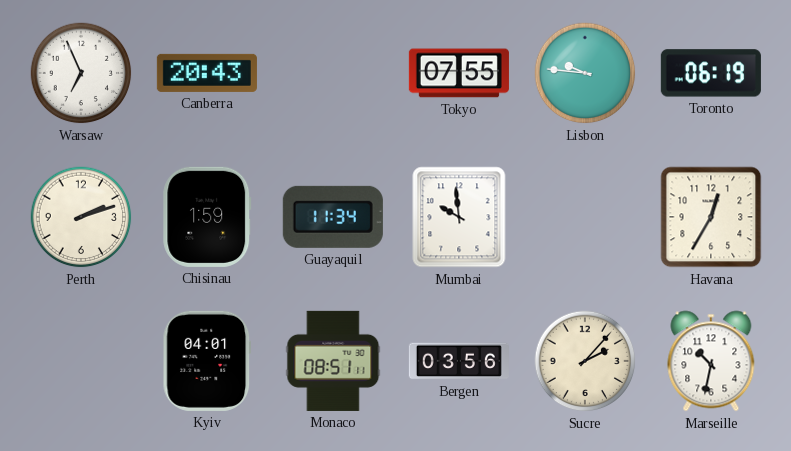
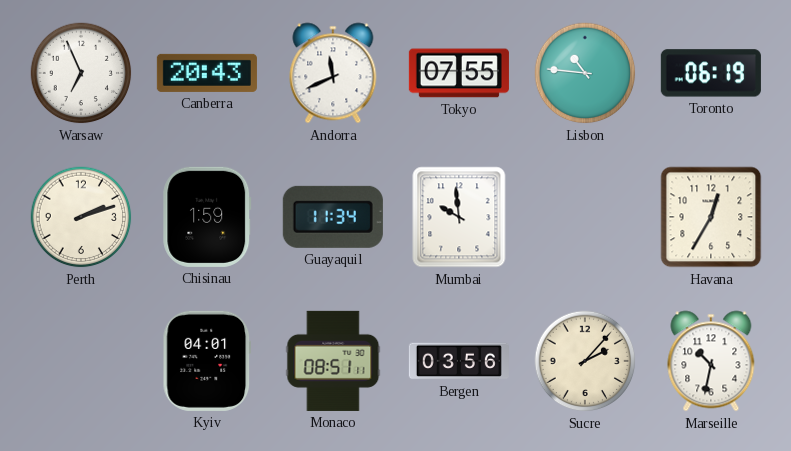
Andorra: none -> 11:41
Lisbon: 9:46 -> 10:46
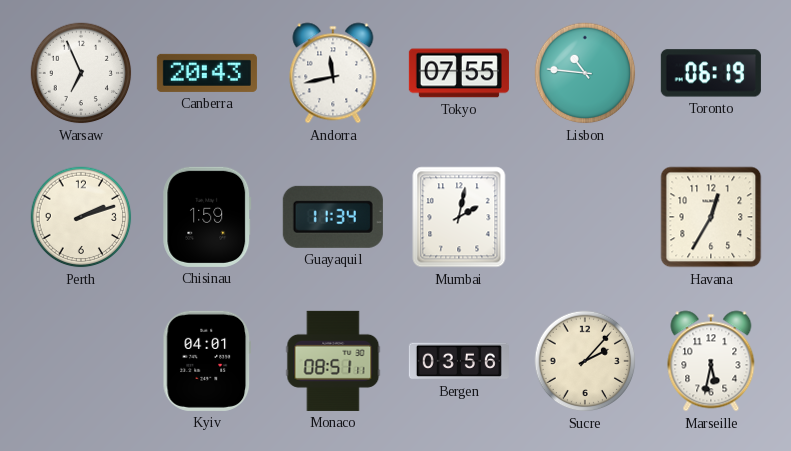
Andorra: 11:41 -> 11:43
Mumbai: 9:59 -> 2:02
Marseille: 10:32 -> 5:32
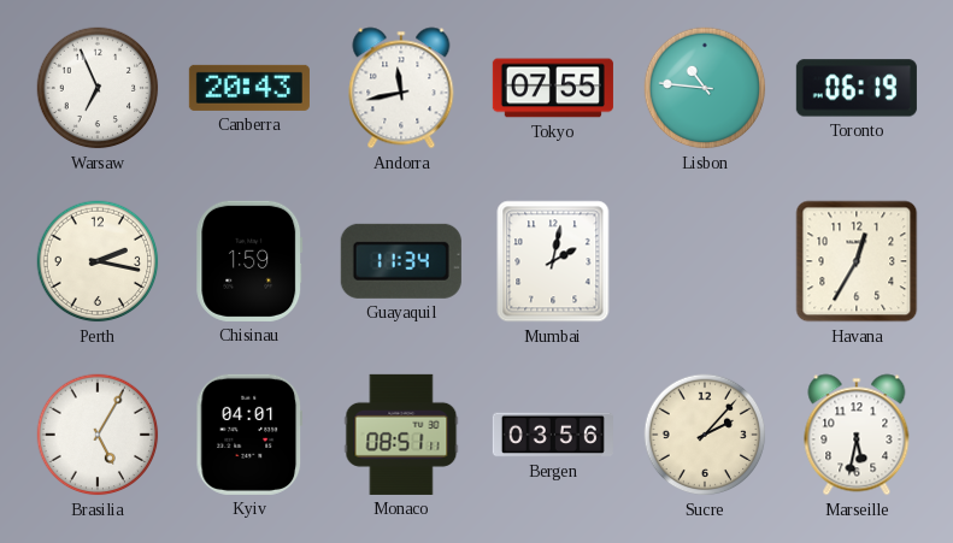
Perth: 2:12 -> 2:17
Brasilia: none -> 5:05
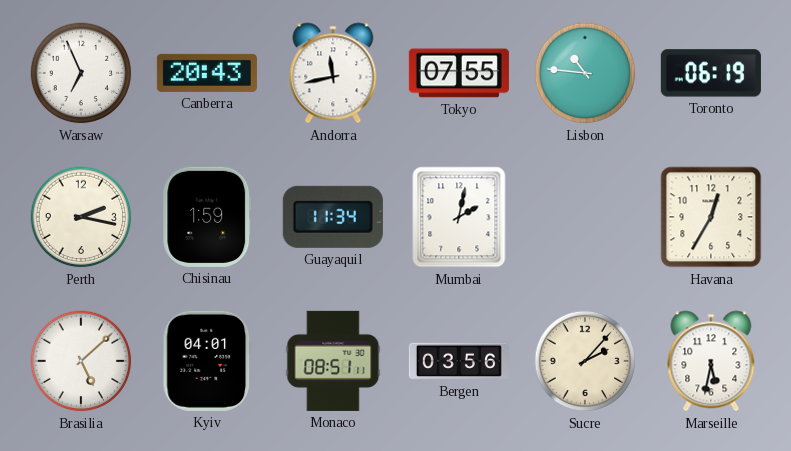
Brasilia: 5:05 -> 5:08
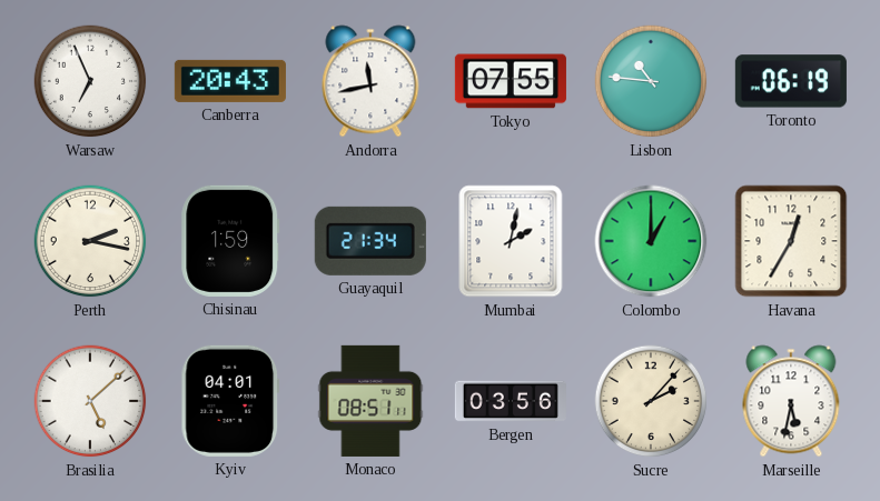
Guayaquil: 11:34 -> 21:34
Colombo: none -> 1:00
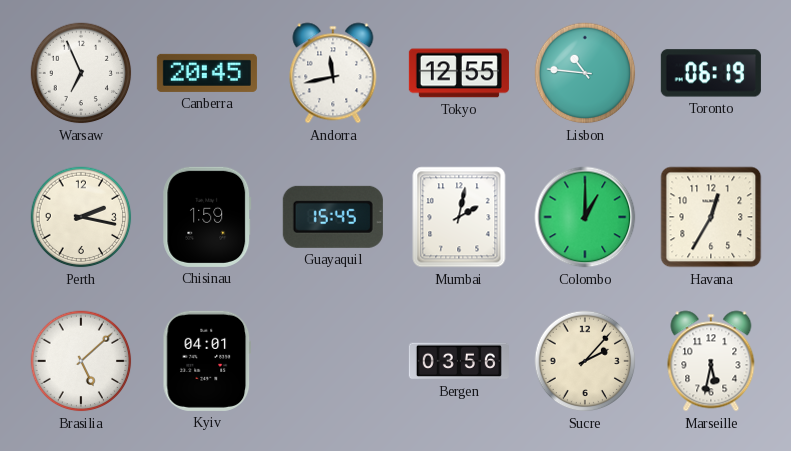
Canberra: 20:43 -> 20:45
Tokyo: 07:55 -> 12:55
Guayaquil: 21:34 -> 15:45
Monaco: 08:51 -> none
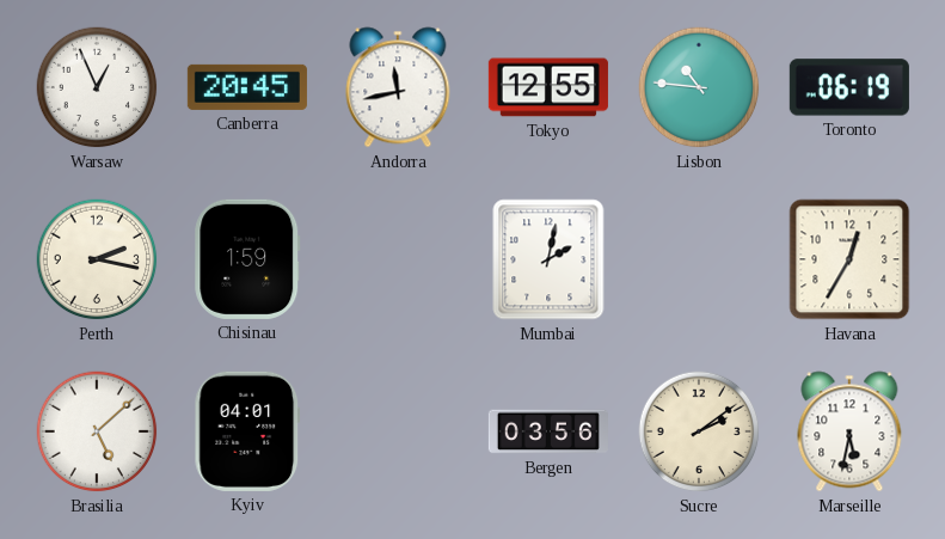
Warsaw: 6:56 -> 12:56
Guayaquil: 15:45 -> none
Colombo: 1:00 -> none
Sucre: 2:07 -> 2:09
